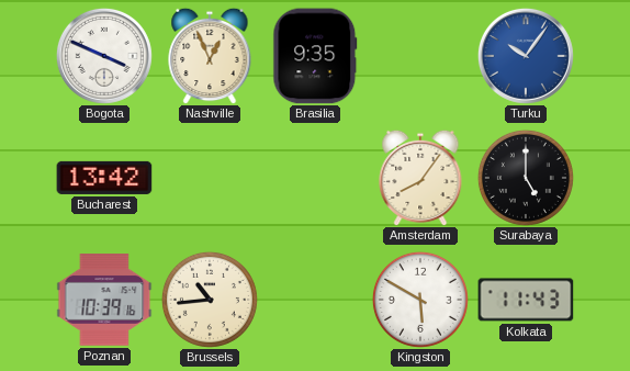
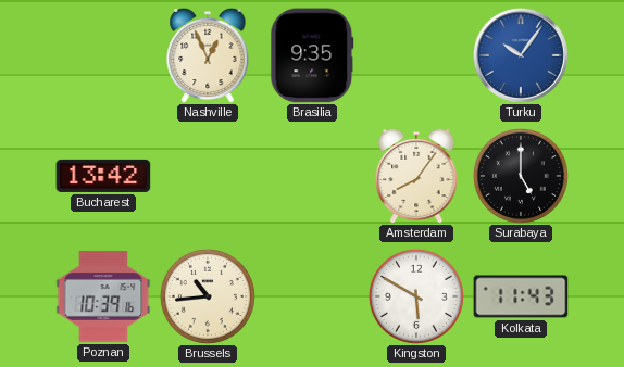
Bogota: 3:49 -> none
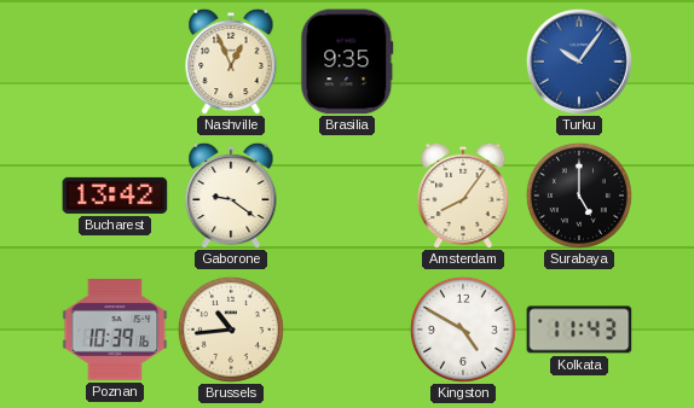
Gaborone: none -> 9:21
Kingston: 5:50 -> 4:50
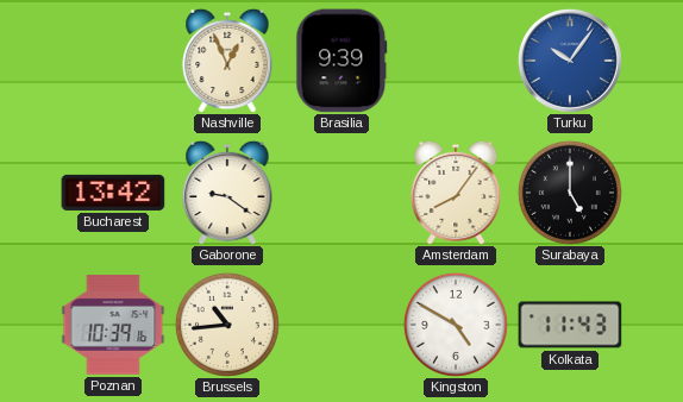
Brasilia: 9:35 -> 9:39
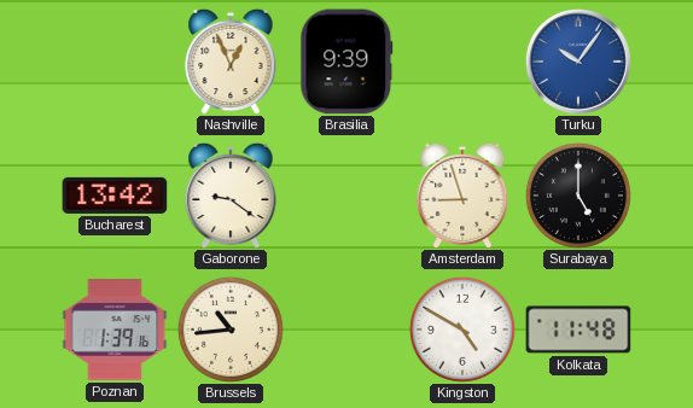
Amsterdam: 8:06 -> 8:57
Poznan: 10:39 -> 1:39
Kolkata: 11:43 -> 11:48
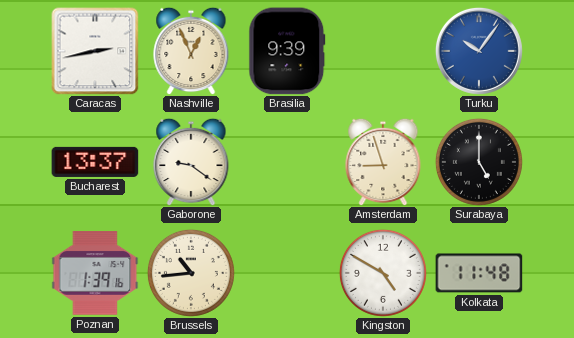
Caracas: none -> 2:43
Bucharest: 13:42 -> 13:37
